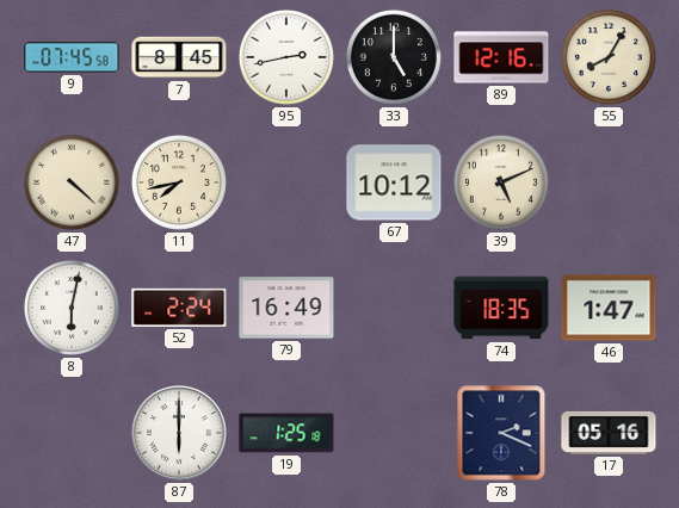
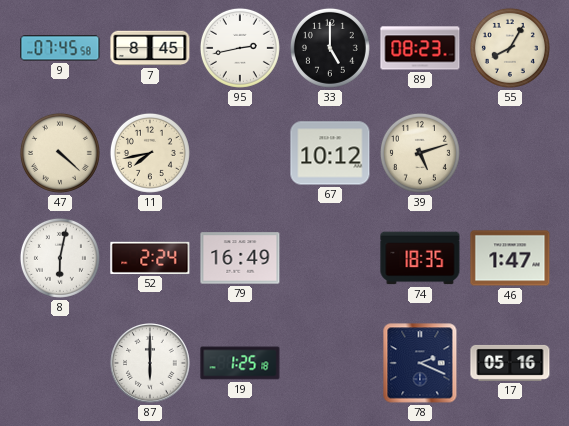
89: 12:16 -> 08:23
39: 5:11 -> 5:12
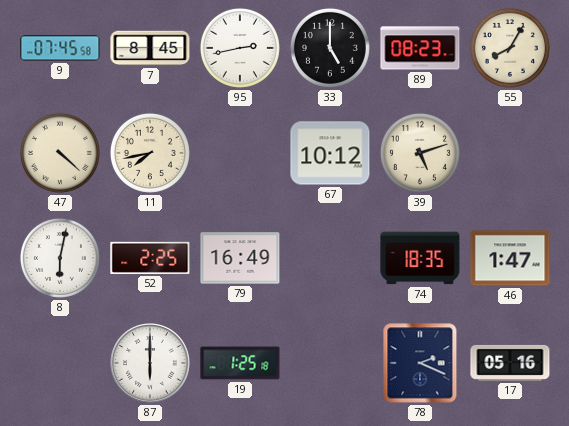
52: 2:24 -> 2:25
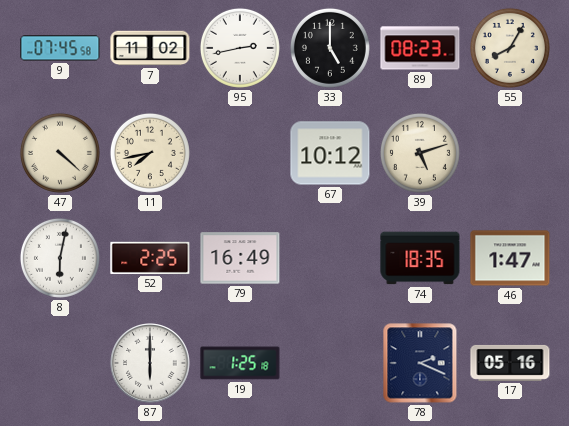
7: 8:45 -> 11:02
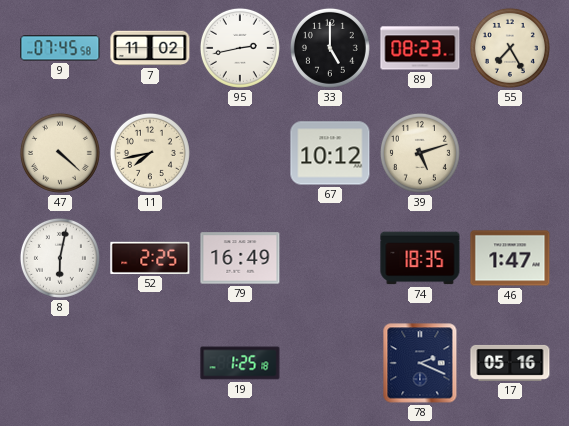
55: 8:05 -> 7:25
87: 6:00 -> none
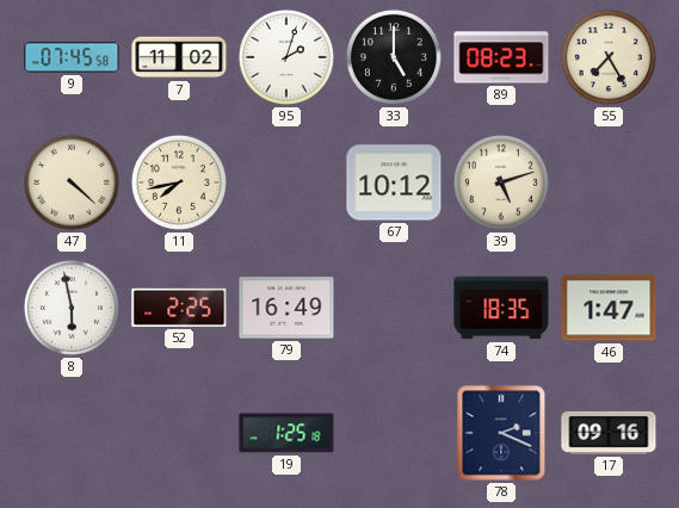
95: 2:43 -> 2:03
8: 6:02 -> 5:58
17: 05:16 -> 09:16
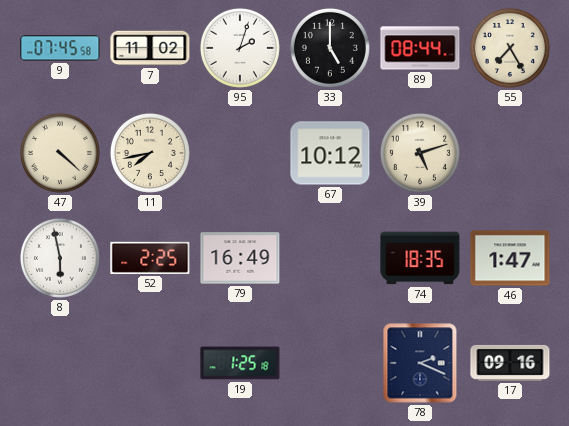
89: 08:23 -> 08:44
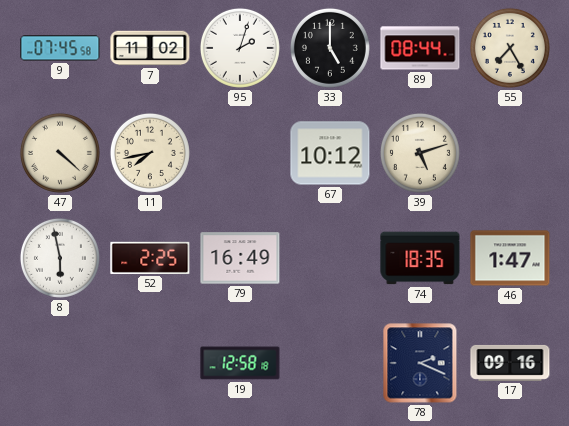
19: 1:25 -> 12:58
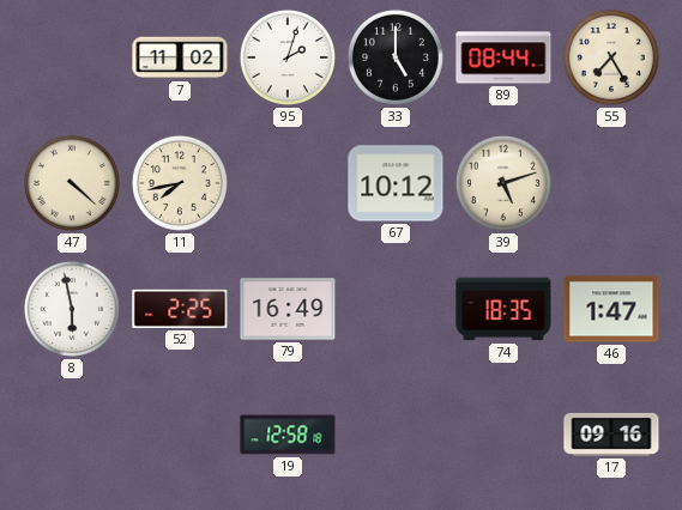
9: 07:45 -> none
78: 2:19 -> none
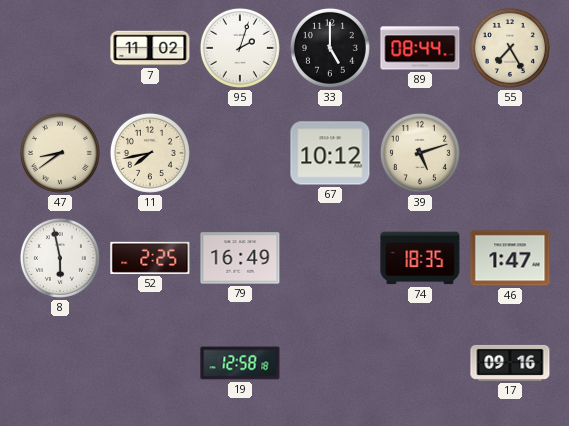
47: 4:22 -> 8:39
